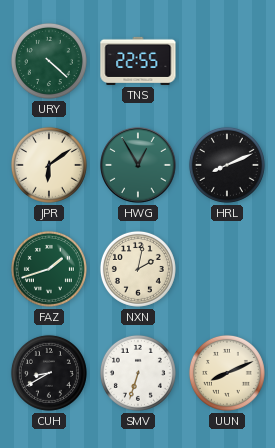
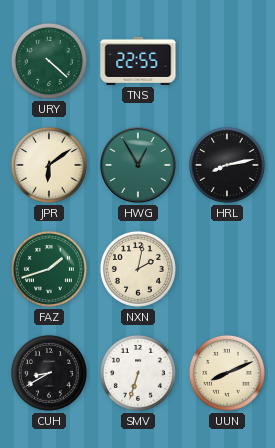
HRL: 8:11 -> 8:13
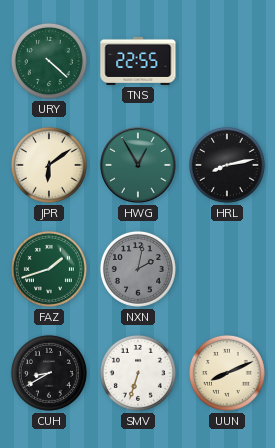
NXN dial: cream -> grey
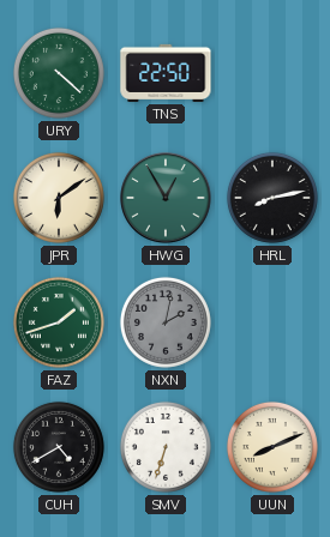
TNS: 22:55 -> 22:50
CUH: 8:40 -> 4:40
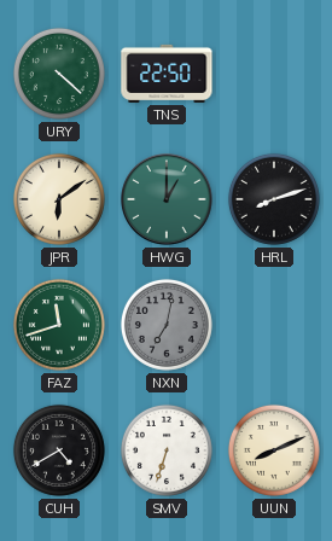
HWG: 12:55 -> 1:00
HRL: 8:13 -> 8:12
FAZ: 1:42 -> 11:42
NXN: 2:02 -> 7:02
